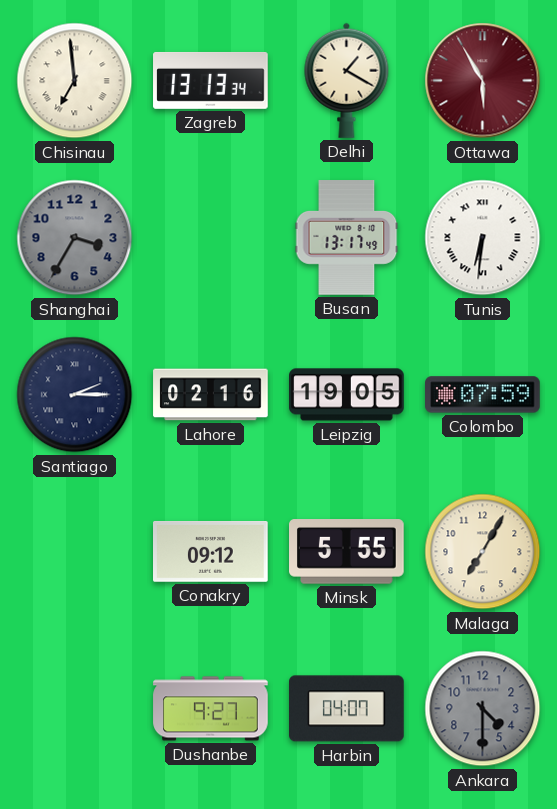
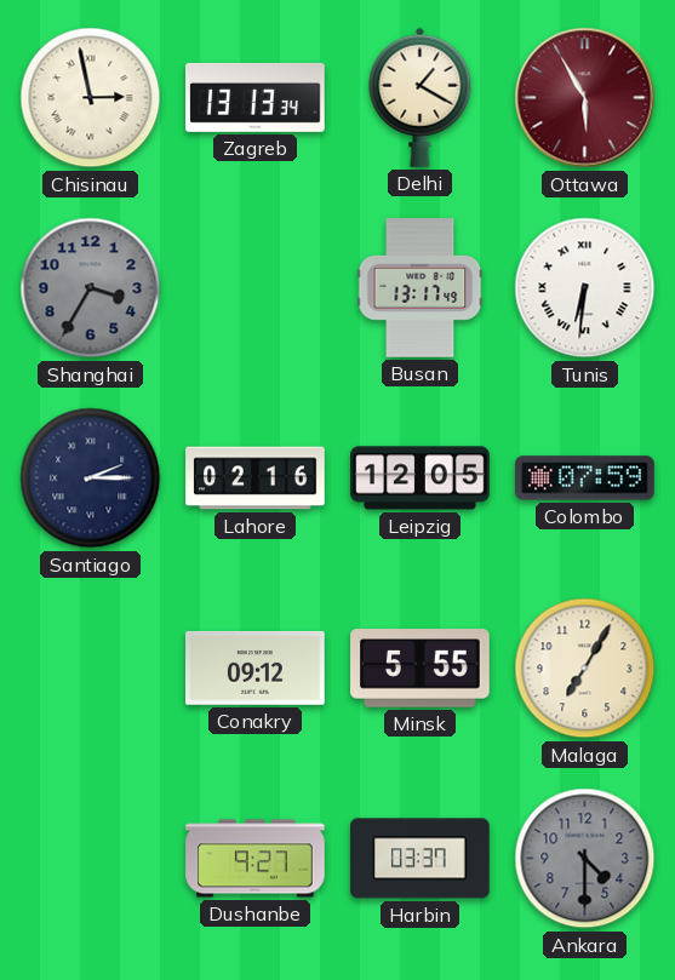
Chisinau: 6:59 -> 2:58
Leipzig: 19:05 -> 12:05
Harbin: 04:07 -> 03:37
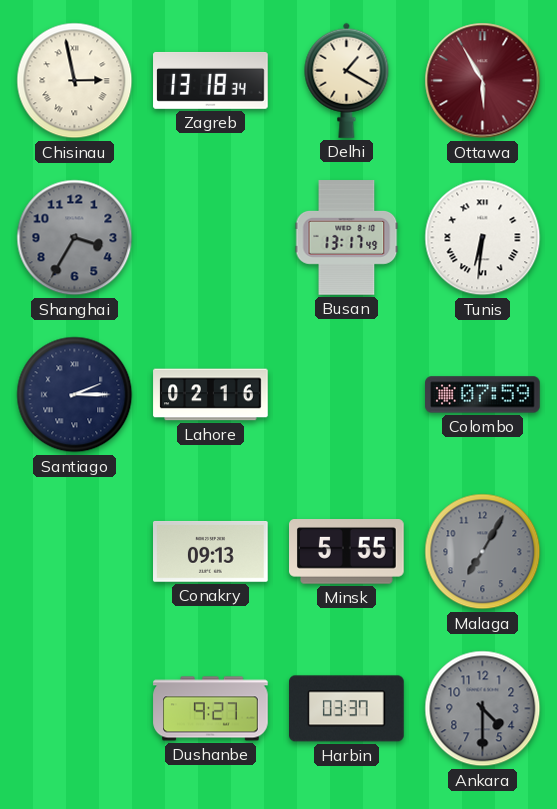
Zagreb: 13:13 -> 13:18
Leipzig: 12:05 -> none
Conakry: 09:12 -> 09:13
Malaga dial: cream -> grey
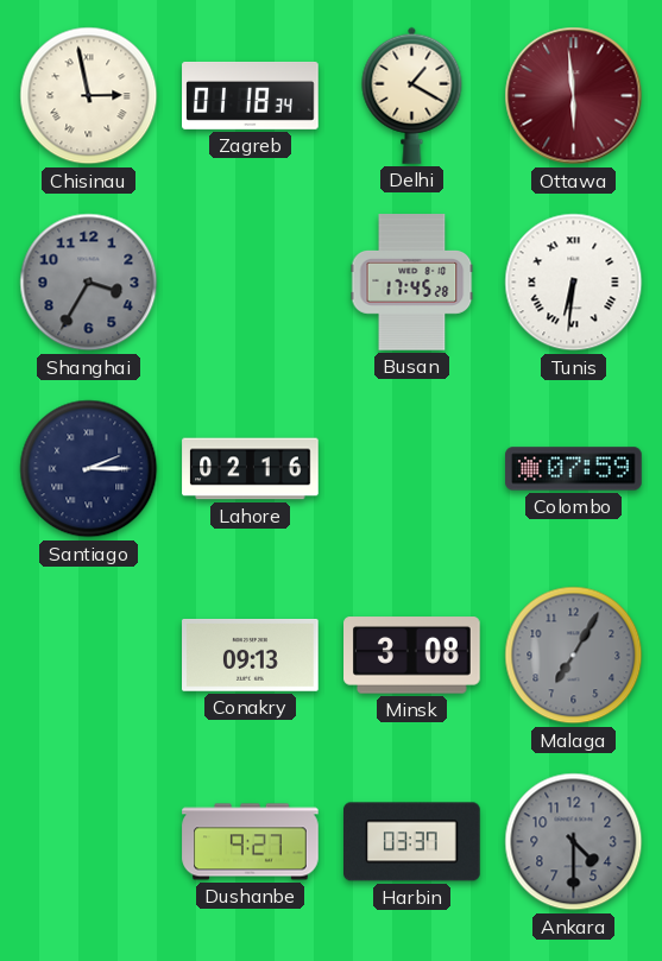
Zagreb: 13:18 -> 01:18
Ottawa: 5:55 -> 5:59
Busan: 13:17 -> 17:45
Minsk: 5:55 -> 3:08
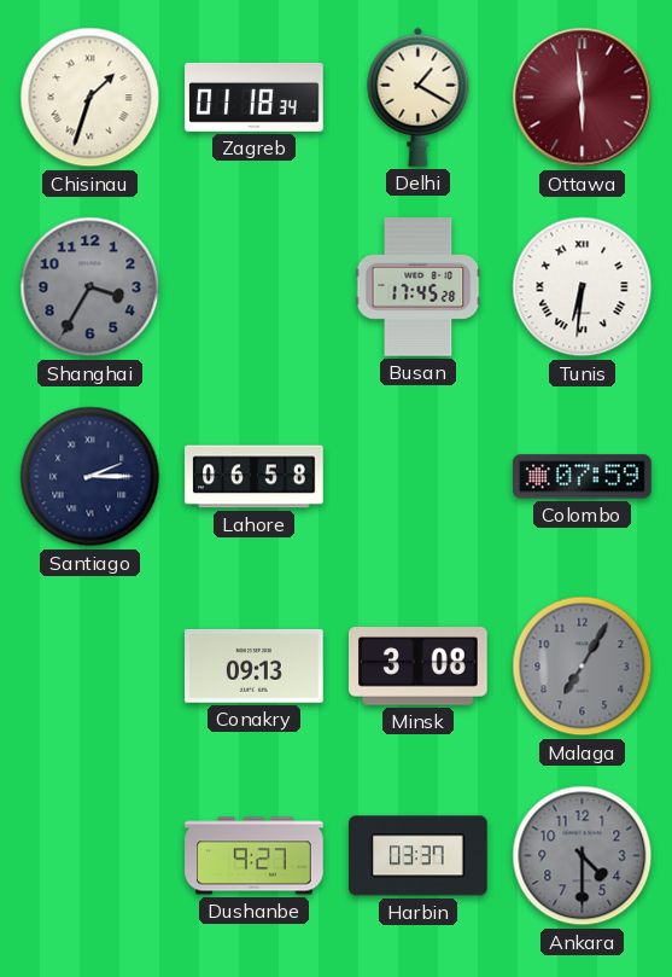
Chisinau: 2:58 -> 1:33
Lahore: 02:16 -> 06:58
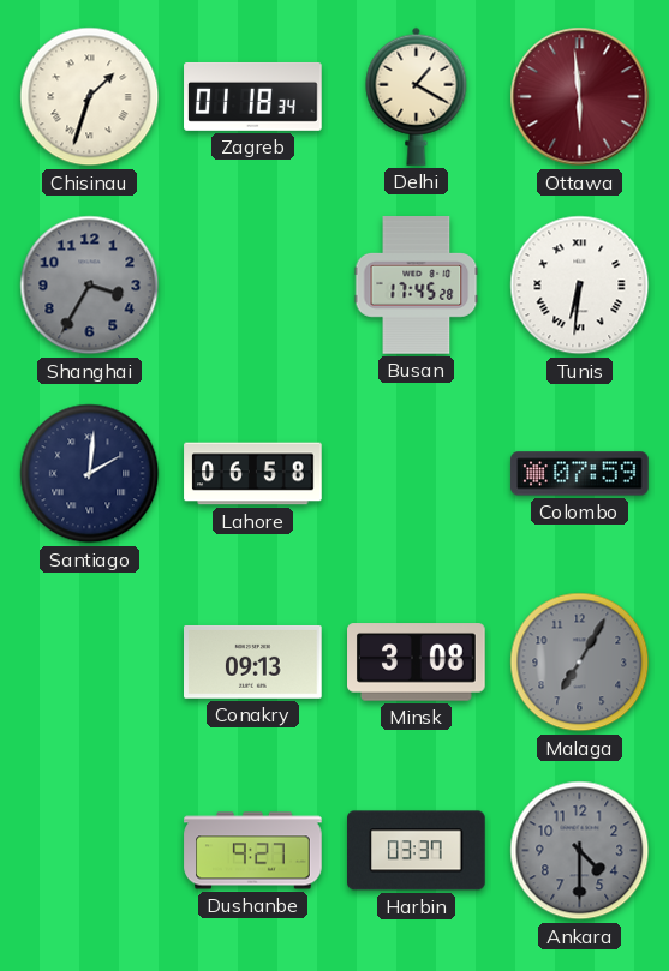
Santiago: 2:15 -> 2:01
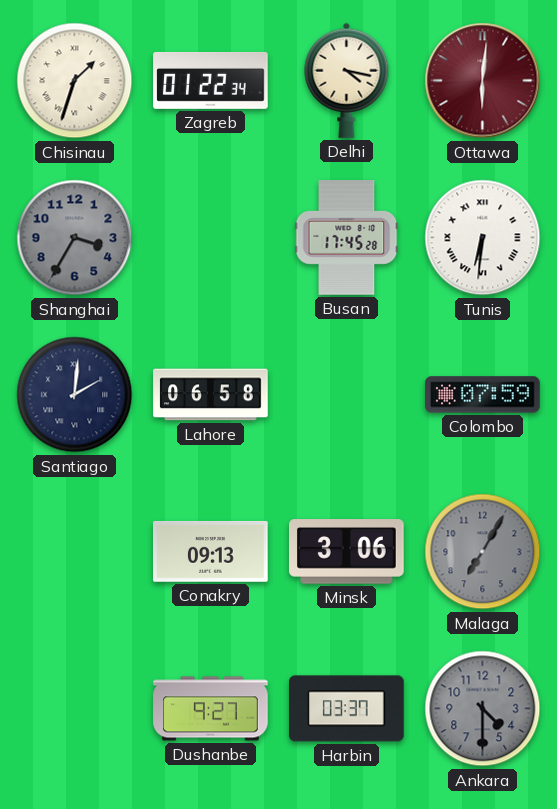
Zagreb: 01:18 -> 01:22
Delhi: 1:20 -> 4:17
Ottawa: 5:59 -> 6:01
Minsk: 3:08 -> 3:06
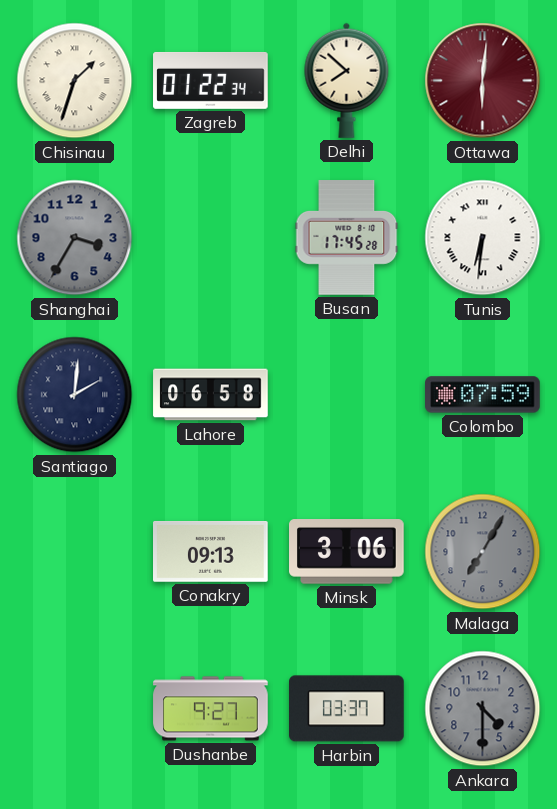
Delhi: 4:17 -> 7:52
